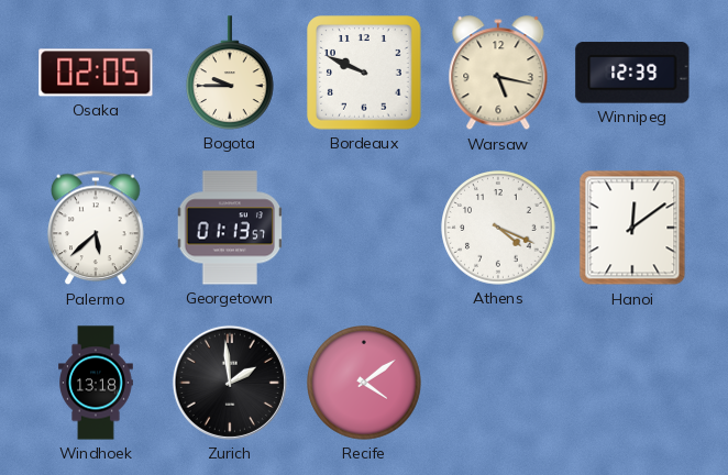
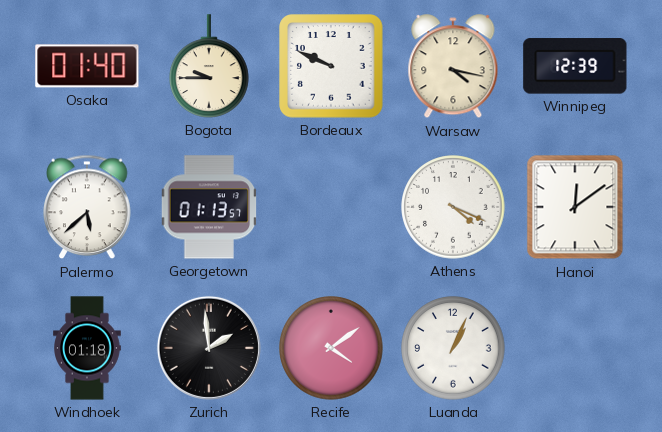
Osaka: 02:05 -> 01:40
Warsaw: 5:17 -> 4:17
Windhoek: 13:18 -> 01:18
Luanda: none -> 1:04
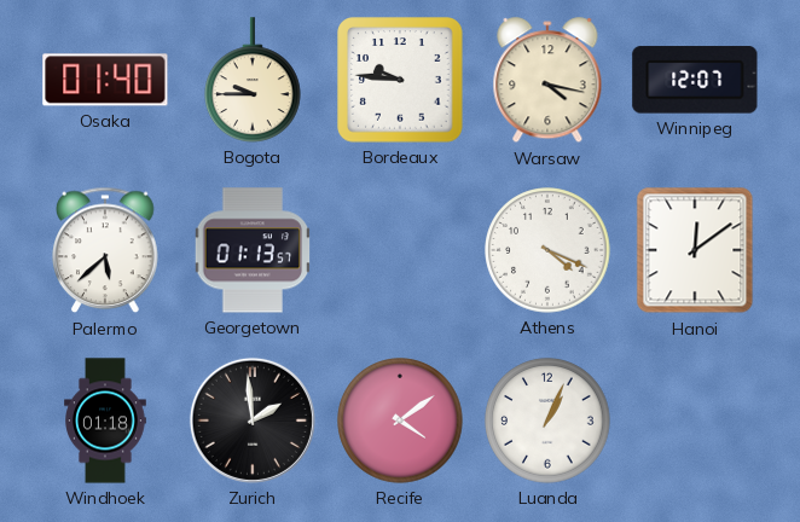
Bordeaux: 9:49 -> 9:46
Winnipeg: 12:39 -> 12:07
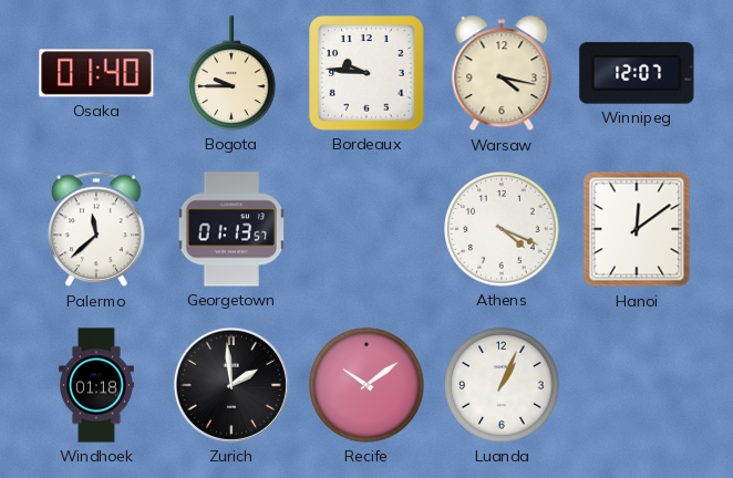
Palermo: 5:38 -> 11:38
Recife: 4:09 -> 10:09
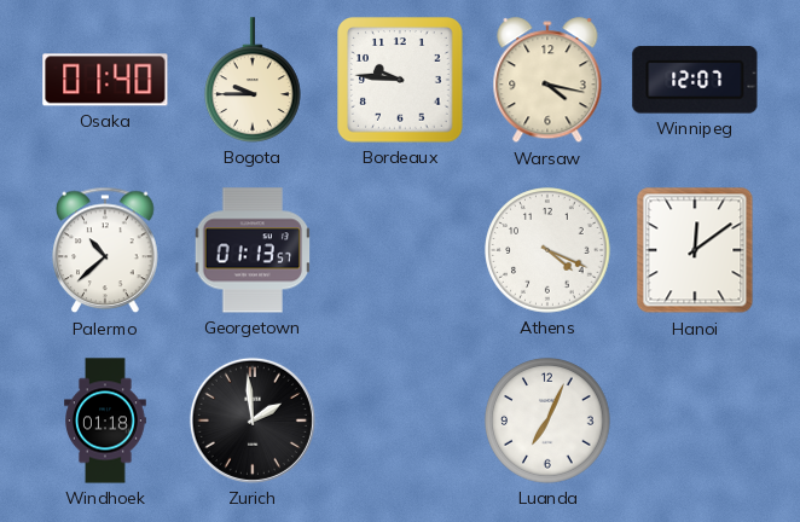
Palermo: 11:38 -> 10:38
Recife: 10:09 -> none
Luanda: 1:04 -> 7:04
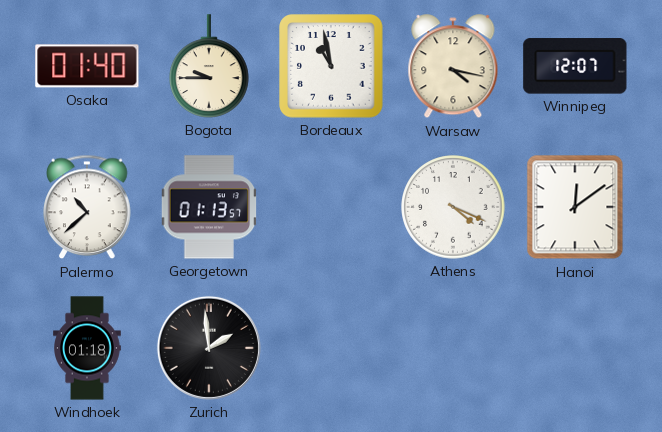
Bordeaux: 9:46 -> 10:58
Luanda: 7:04 -> none
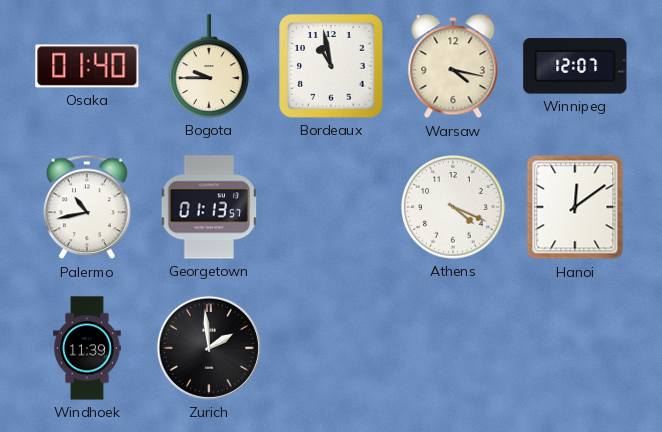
Palermo: 10:38 -> 10:43
Windhoek: 01:18 -> 11:39
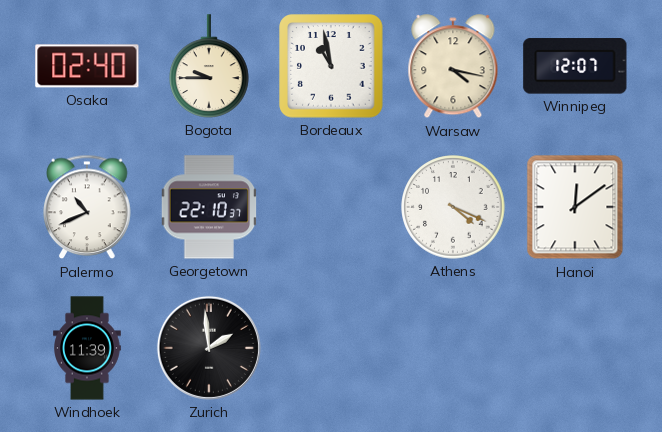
Osaka: 01:40 -> 02:40
Palermo: 10:43 -> 10:41
Georgetown: 01:13 -> 22:10
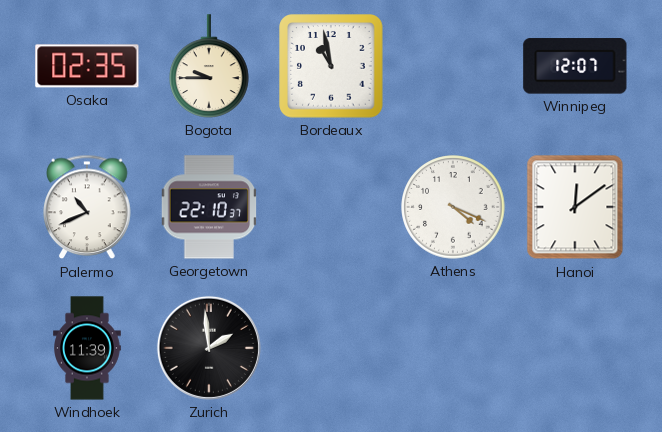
Osaka: 02:40 -> 02:35
Warsaw: 4:17 -> none
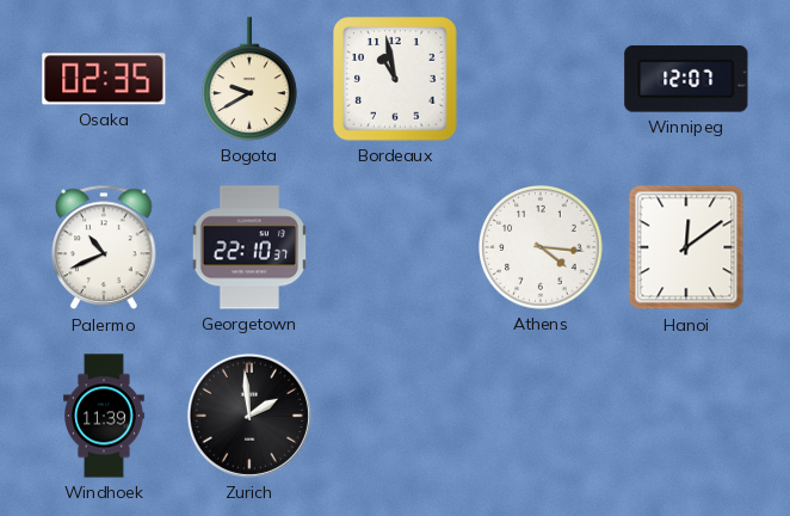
Bogota: 9:45 -> 9:40
Athens: 4:19 -> 4:16
